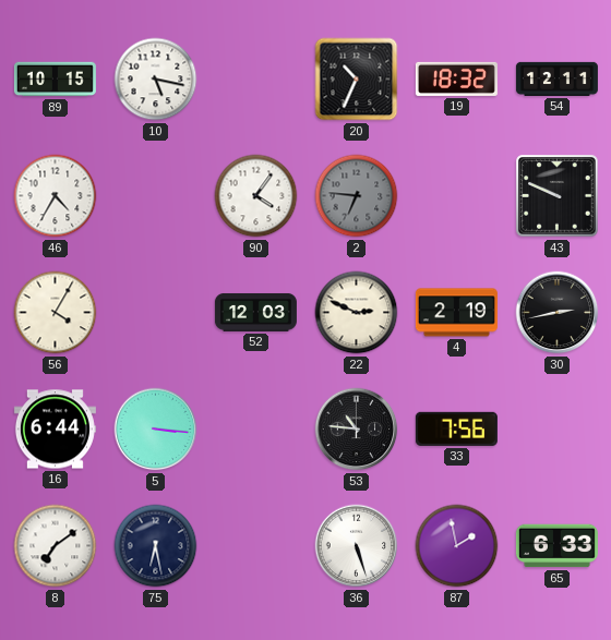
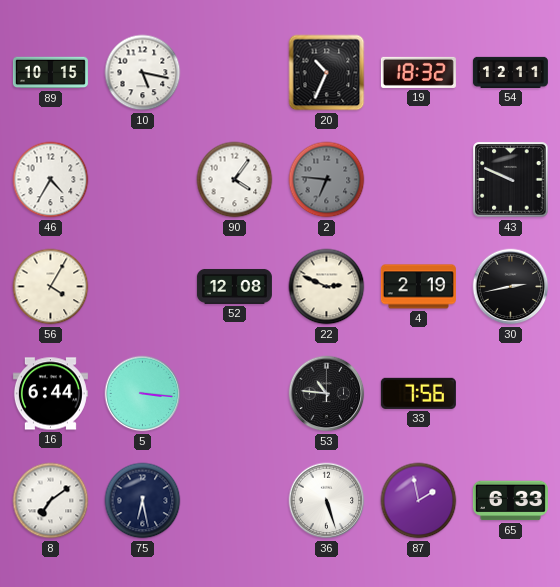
52: 12:03 -> 12:08
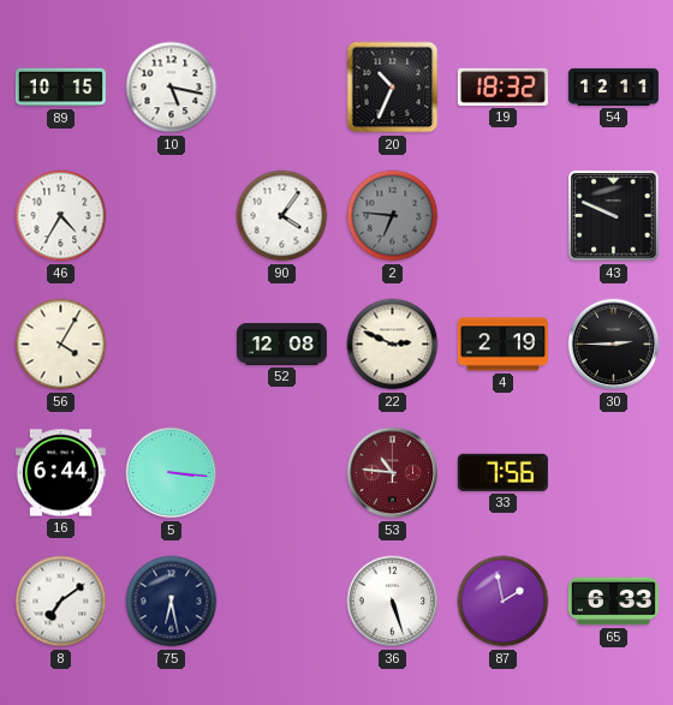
30: 2:43 -> 2:45
53 dial: black -> burgundy
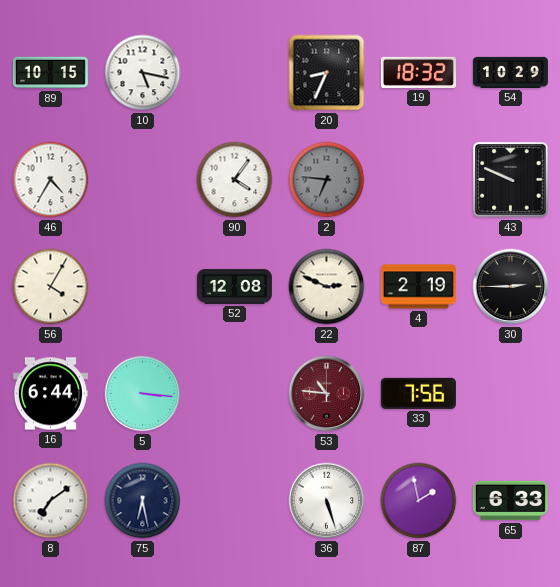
20: 10:34 -> 8:34
54: 12:11 -> 10:29
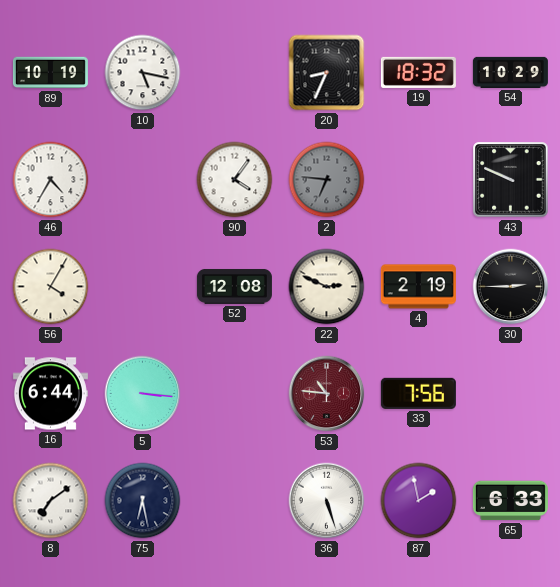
89: 10:15 -> 10:19
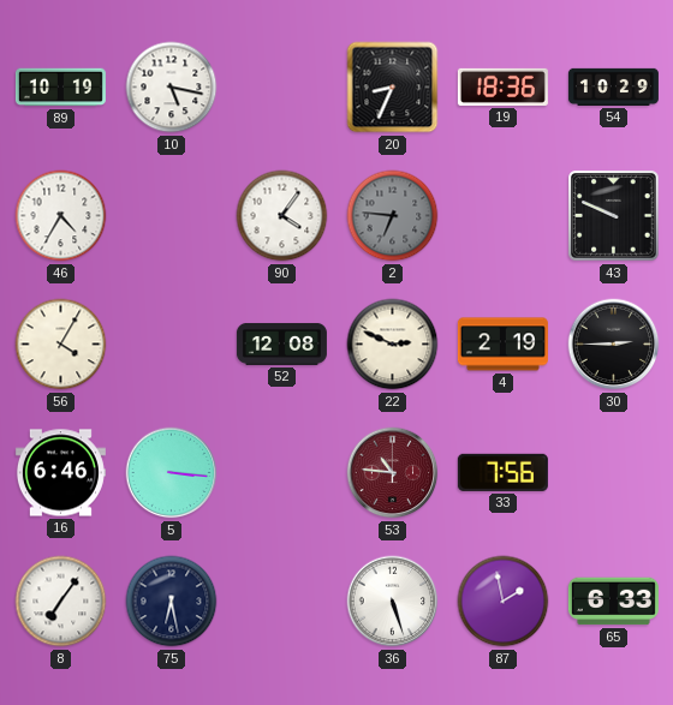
19: 18:32 -> 18:36
16: 6:44 -> 6:46
8: 7:09 -> 7:06
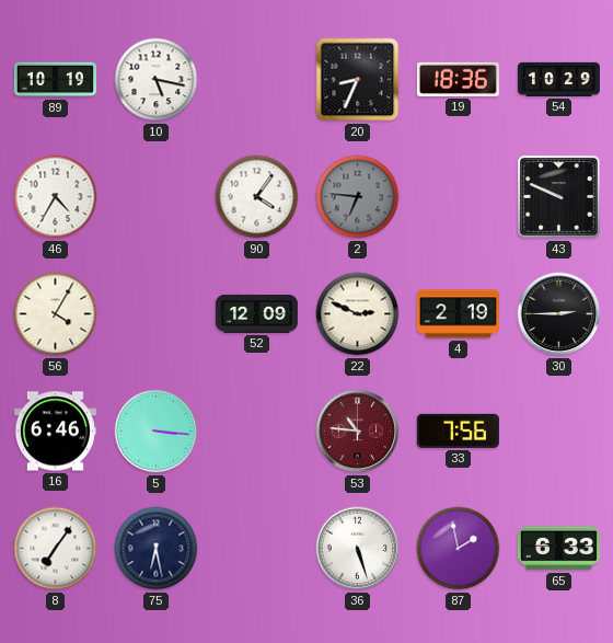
52: 12:08 -> 12:09
